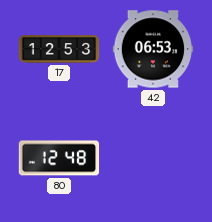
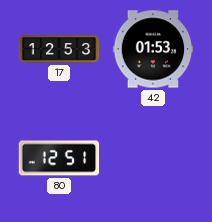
42: 06:53 -> 01:53
80: 12:48 -> 12:51
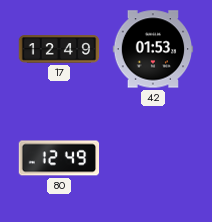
17: 12:53 -> 12:49
80: 12:51 -> 12:49
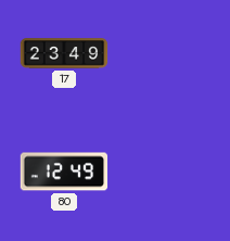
17: 12:49 -> 23:49
42: 01:53 -> none
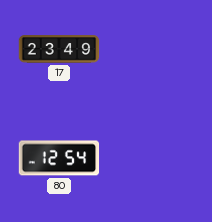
80: 12:49 -> 12:54
